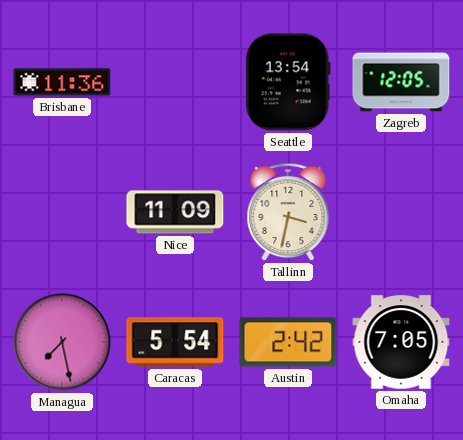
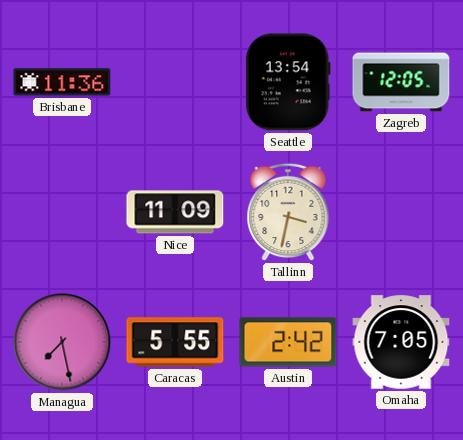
Caracas: 5:54 -> 5:55
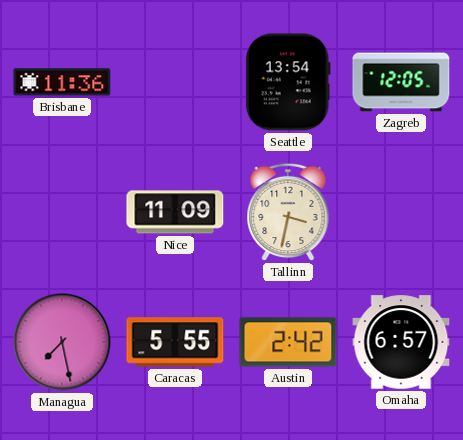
Omaha: 7:05 -> 6:57
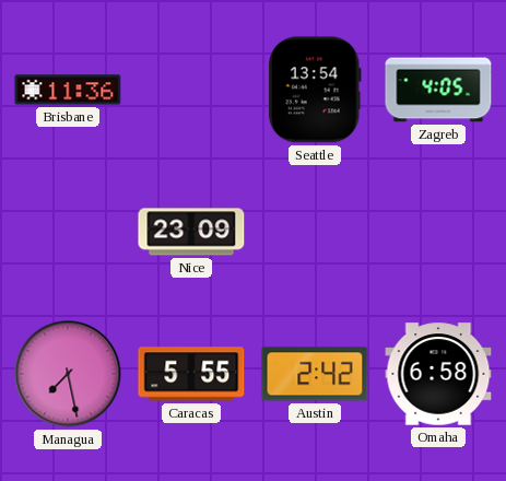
Zagreb: 12:05 -> 4:05
Nice: 11:09 -> 23:09
Tallinn: 3:32 -> none
Omaha: 6:57 -> 6:58
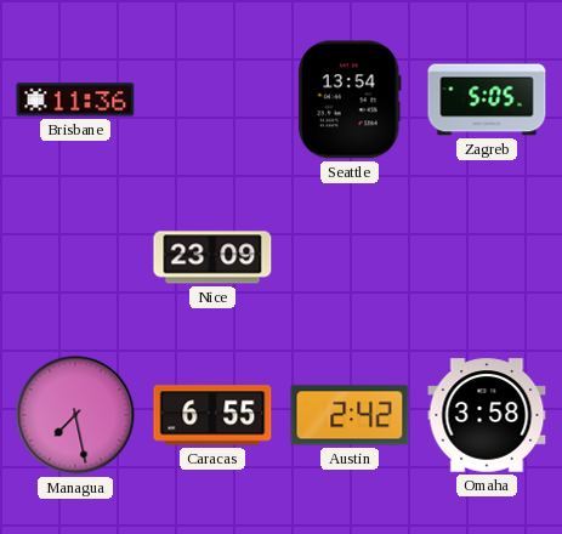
Zagreb: 4:05 -> 5:05
Caracas: 5:55 -> 6:55
Omaha: 6:58 -> 3:58
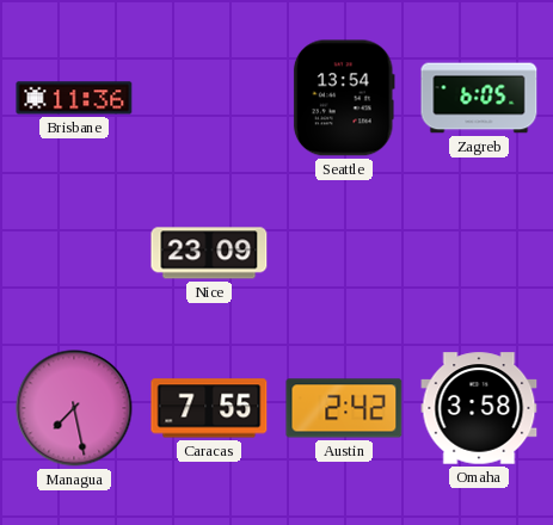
Zagreb: 5:05 -> 6:05
Caracas: 6:55 -> 7:55
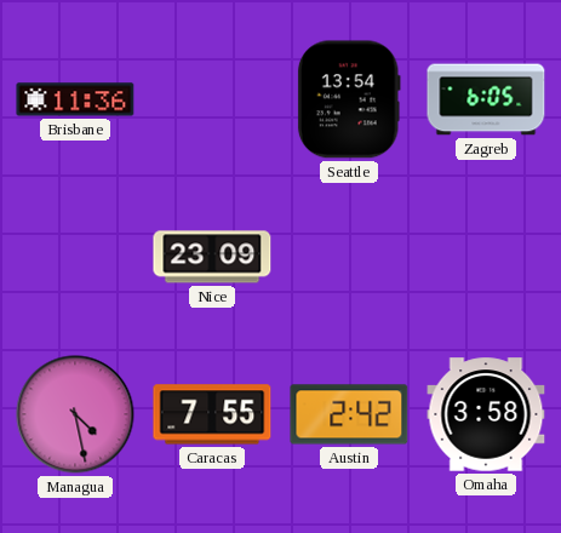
Managua: 7:28 -> 4:28
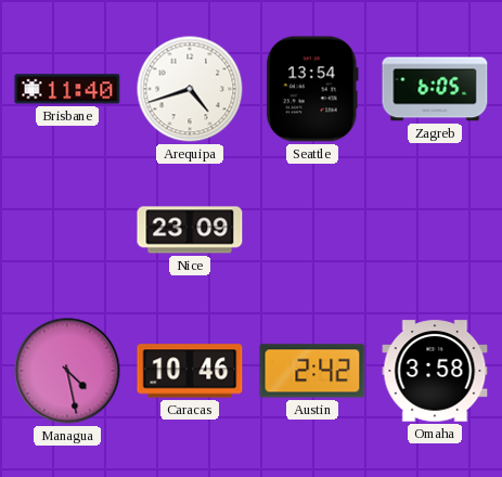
Brisbane: 11:36 -> 11:40
Arequipa: none -> 4:42
Caracas: 7:55 -> 10:46
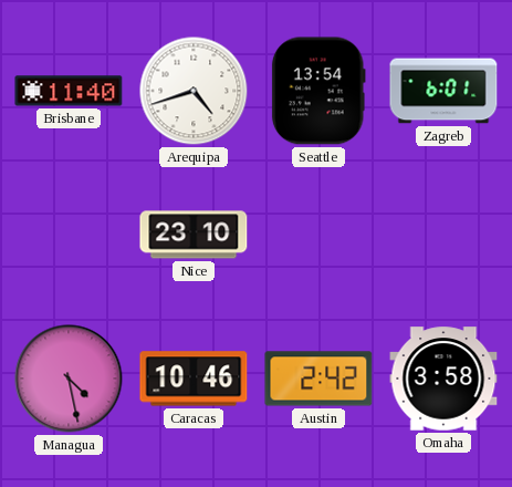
Zagreb: 6:05 -> 6:01
Nice: 23:09 -> 23:10
